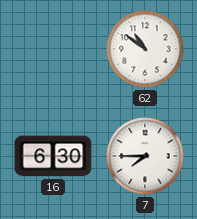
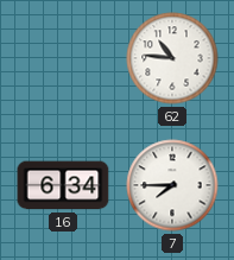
62: 10:51 -> 10:46
16: 6:30 -> 6:34
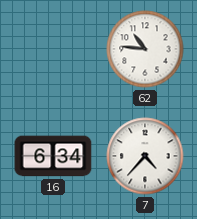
7: 7:45 -> 4:37
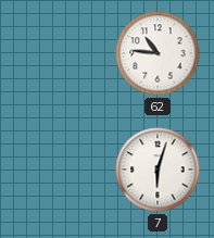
16: 6:34 -> none
7: 4:37 -> 6:03
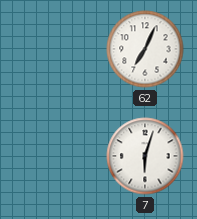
62: 10:46 -> 7:04
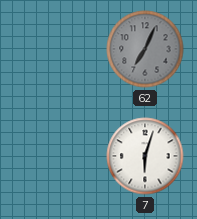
62 dial: white -> grey
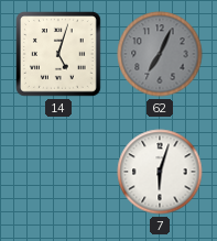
14: none -> 5:03
